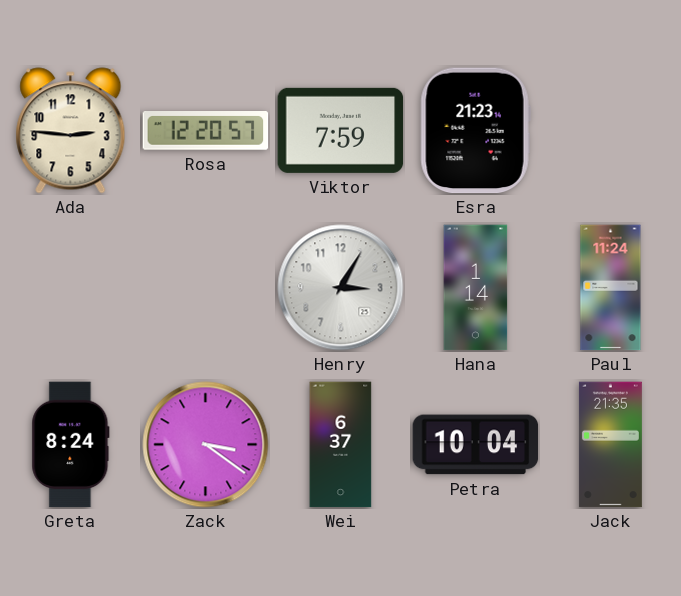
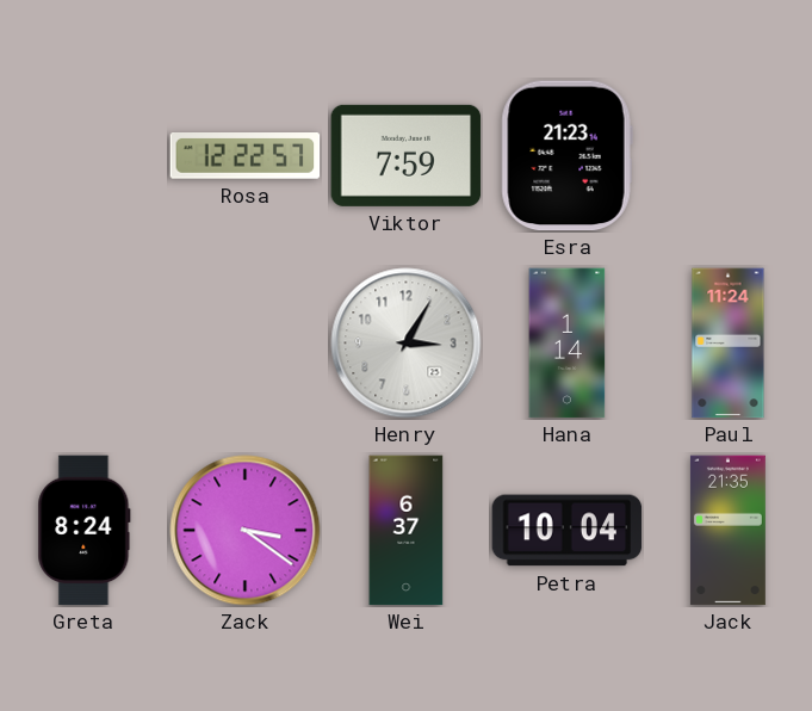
Ada: 2:46 -> none
Rosa: 12:20 -> 12:22
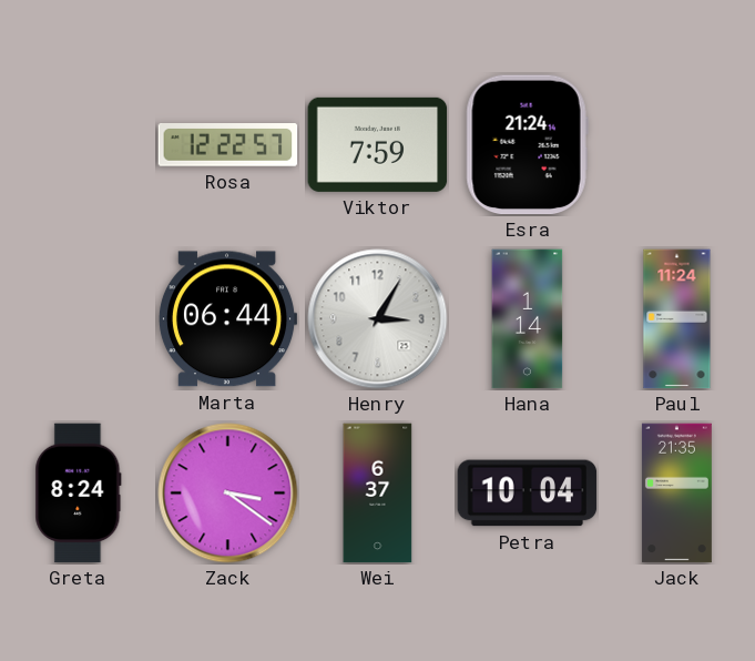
Esra: 21:23 -> 21:24
Marta: none -> 06:44
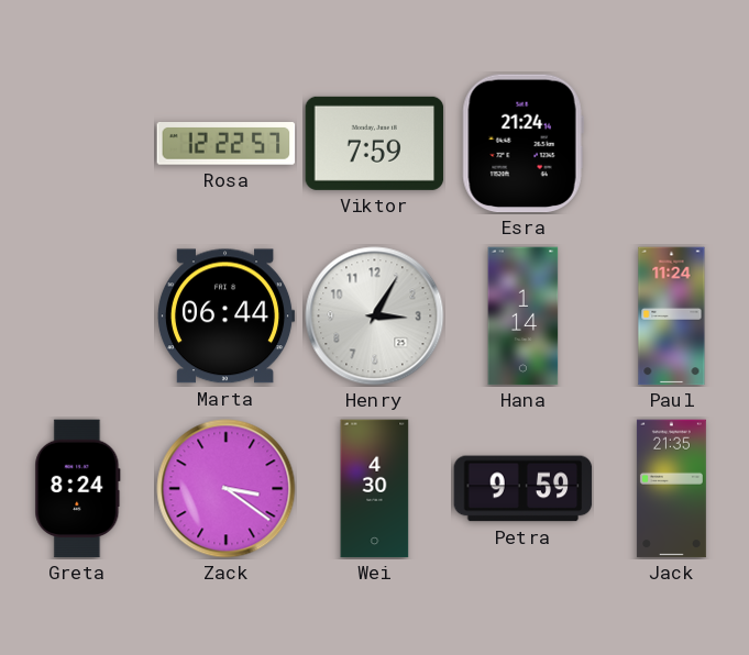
Wei: 6:37 -> 4:30
Petra: 10:04 -> 9:59
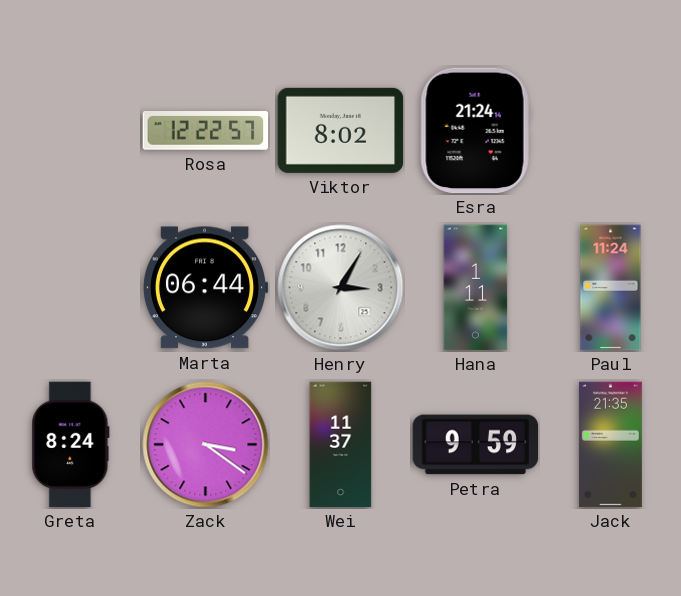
Viktor: 7:59 -> 8:02
Hana: 1:14 -> 1:11
Wei: 4:30 -> 11:37
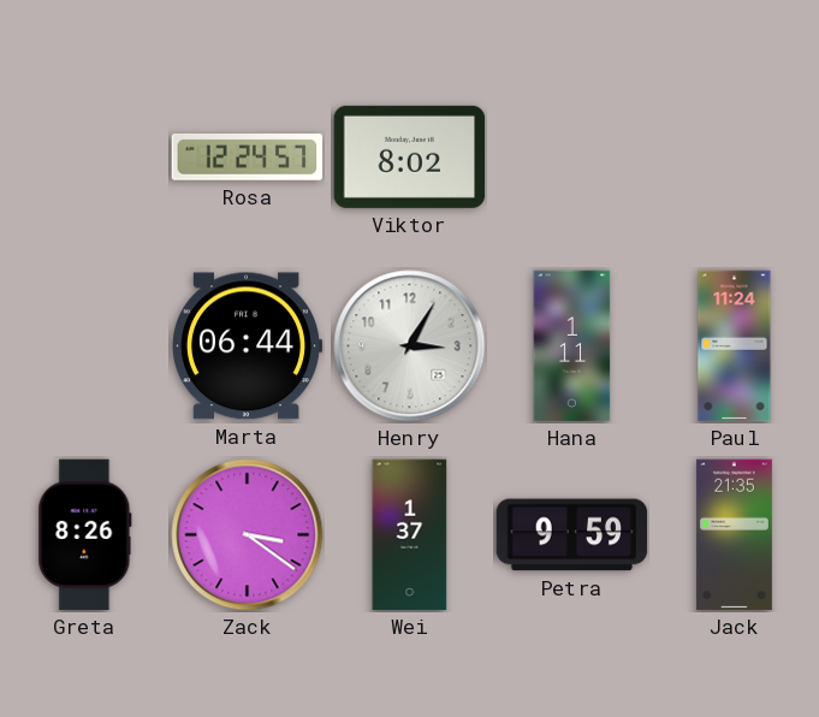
Rosa: 12:22 -> 12:24
Esra: 21:24 -> none
Greta: 8:24 -> 8:26
Wei: 11:37 -> 1:37
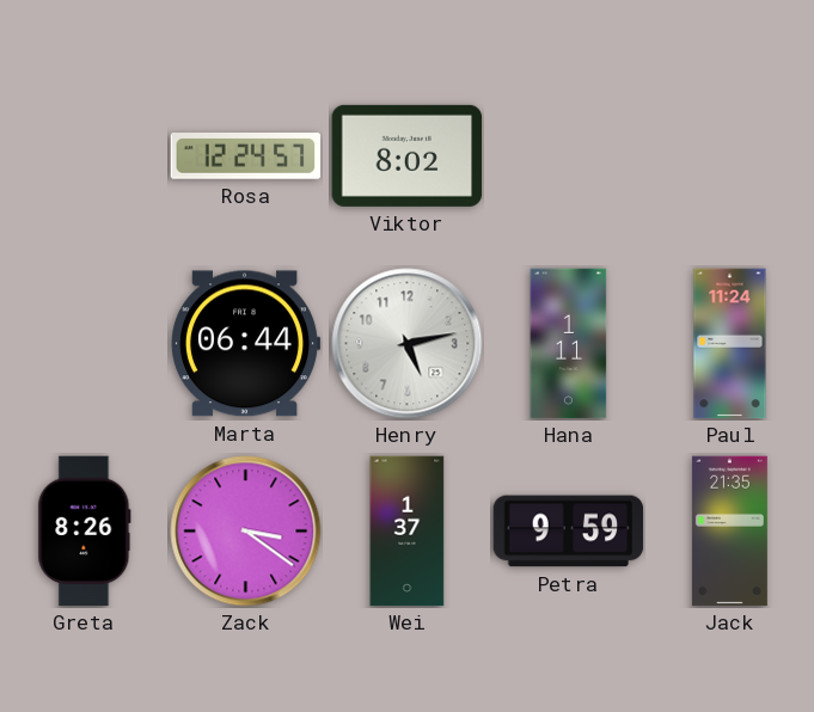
Henry: 3:05 -> 5:13
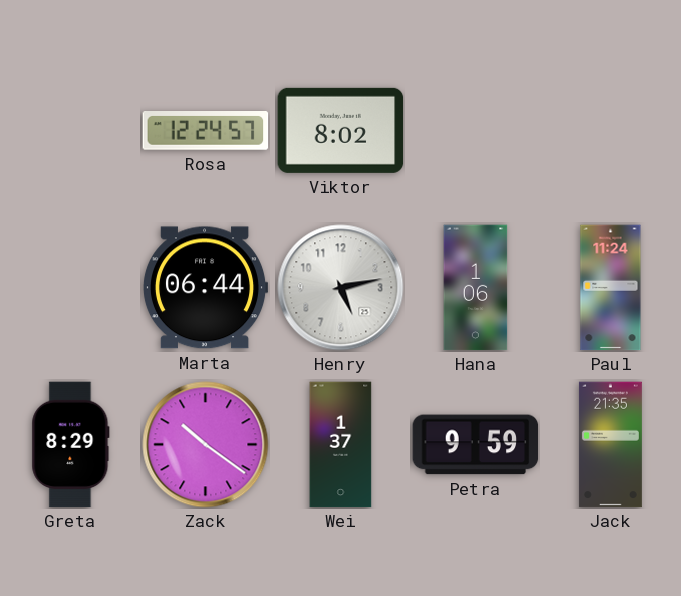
Hana: 1:11 -> 1:06
Greta: 8:26 -> 8:29
Zack: 3:21 -> 10:21
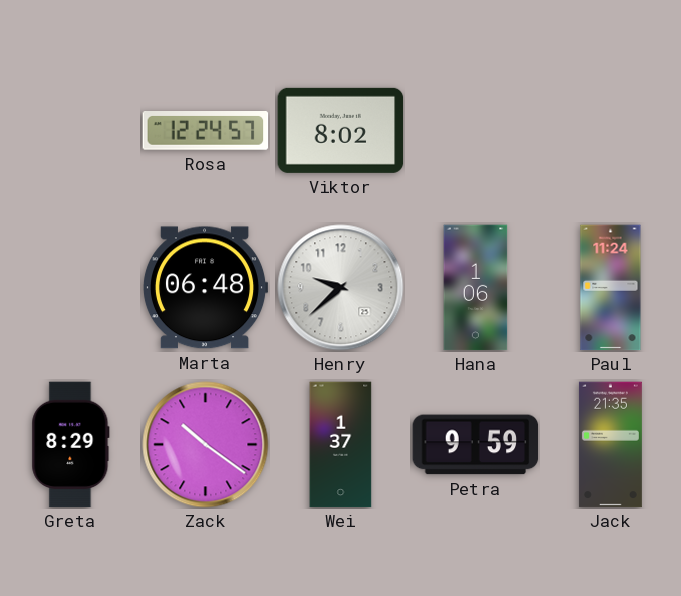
Marta: 06:44 -> 06:48
Henry: 5:13 -> 9:38
